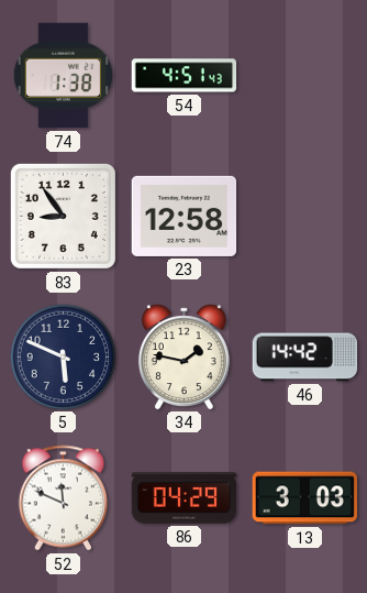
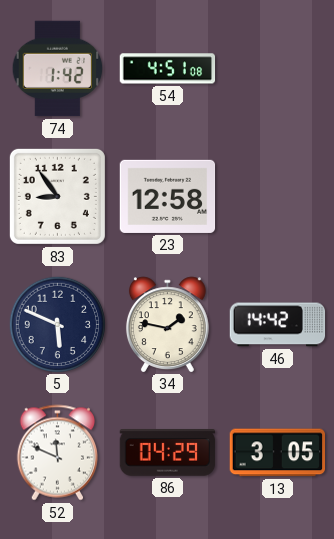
74: 1:38 -> 1:42
54: 4:51:43 -> 4:51:08
13: 3:03 -> 3:05
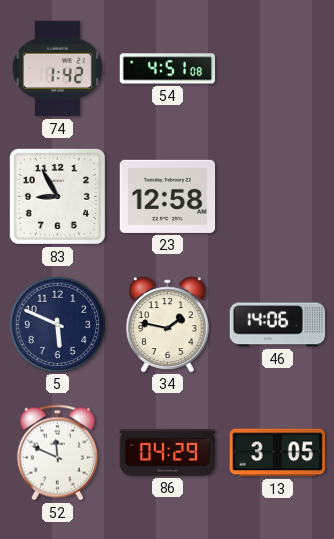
83: 8:54 -> 8:55
46: 14:42 -> 14:06
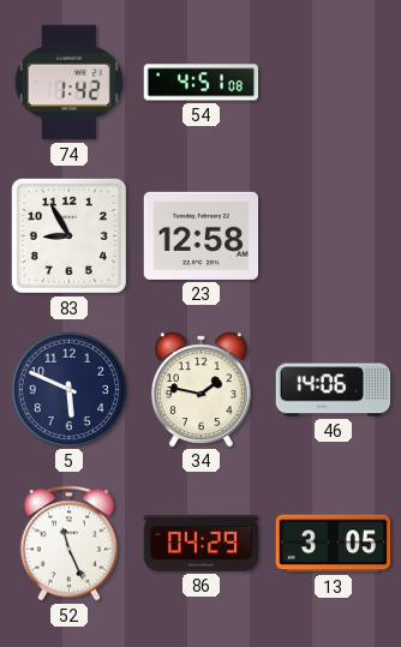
52: 11:49 -> 11:26
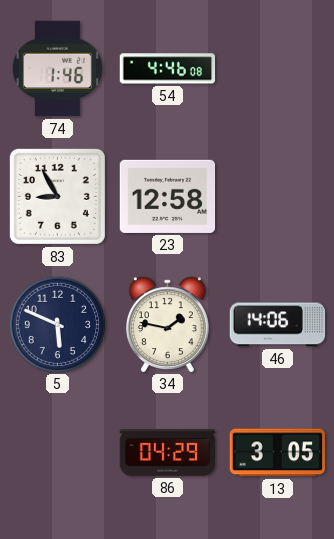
74: 1:42 -> 1:46
54: 4:51 -> 4:46
52: 11:26 -> none
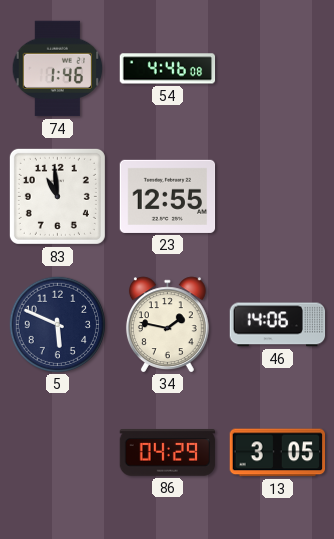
83: 8:55 -> 10:59
23: 12:58 -> 12:55
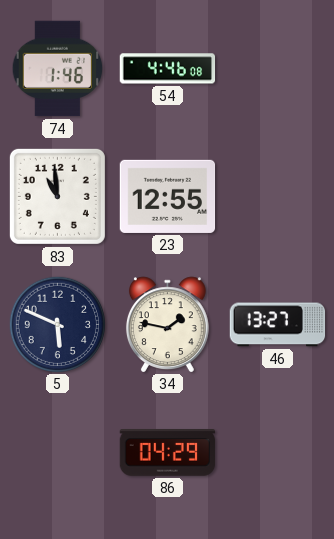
46: 14:06 -> 13:27
13: 3:05 -> none
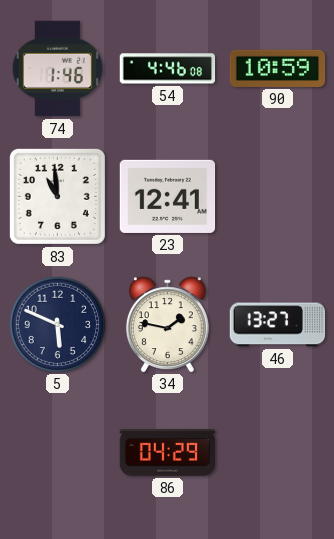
90: none -> 10:59
23: 12:55 -> 12:41
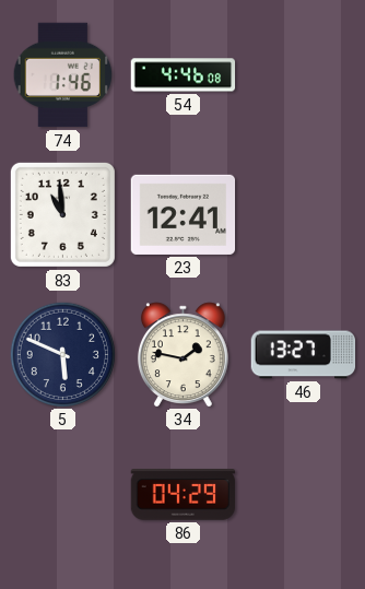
90: 10:59 -> none
